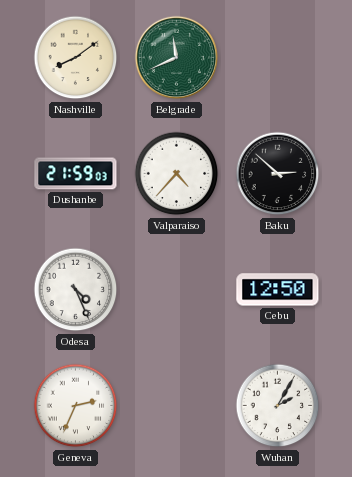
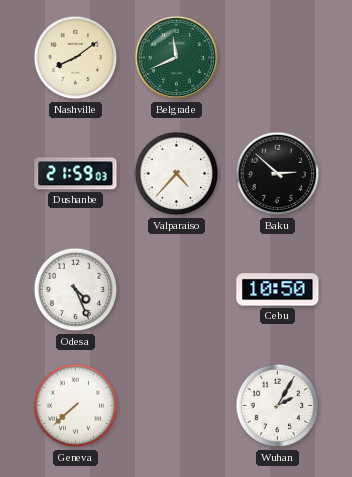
Cebu: 12:50 -> 10:50
Geneva: 2:34 -> 7:38
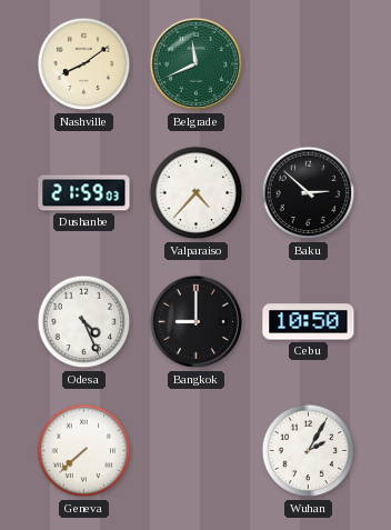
Bangkok: none -> 9:00
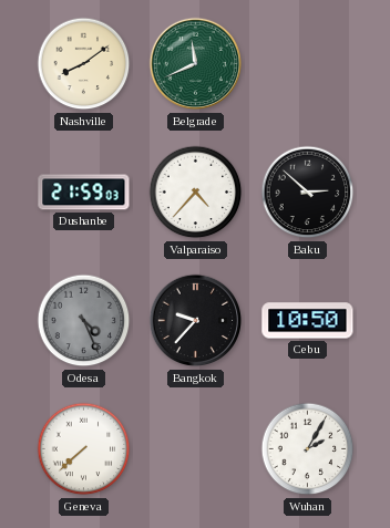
Odesa dial: white -> grey
Bangkok: 9:00 -> 9:37
